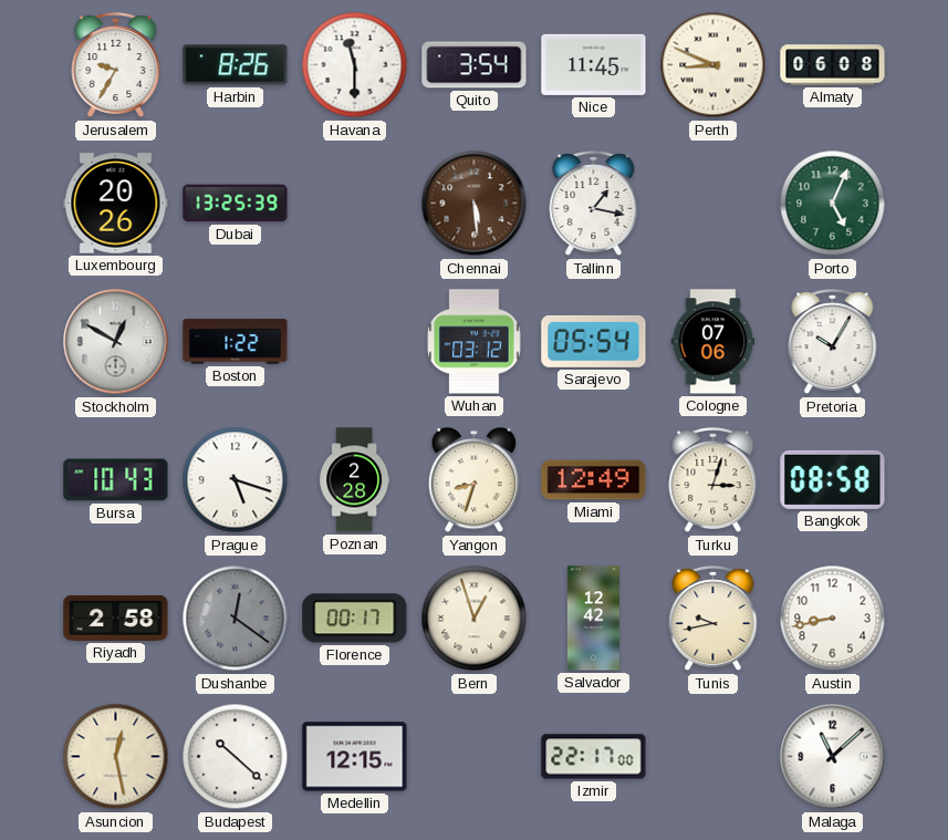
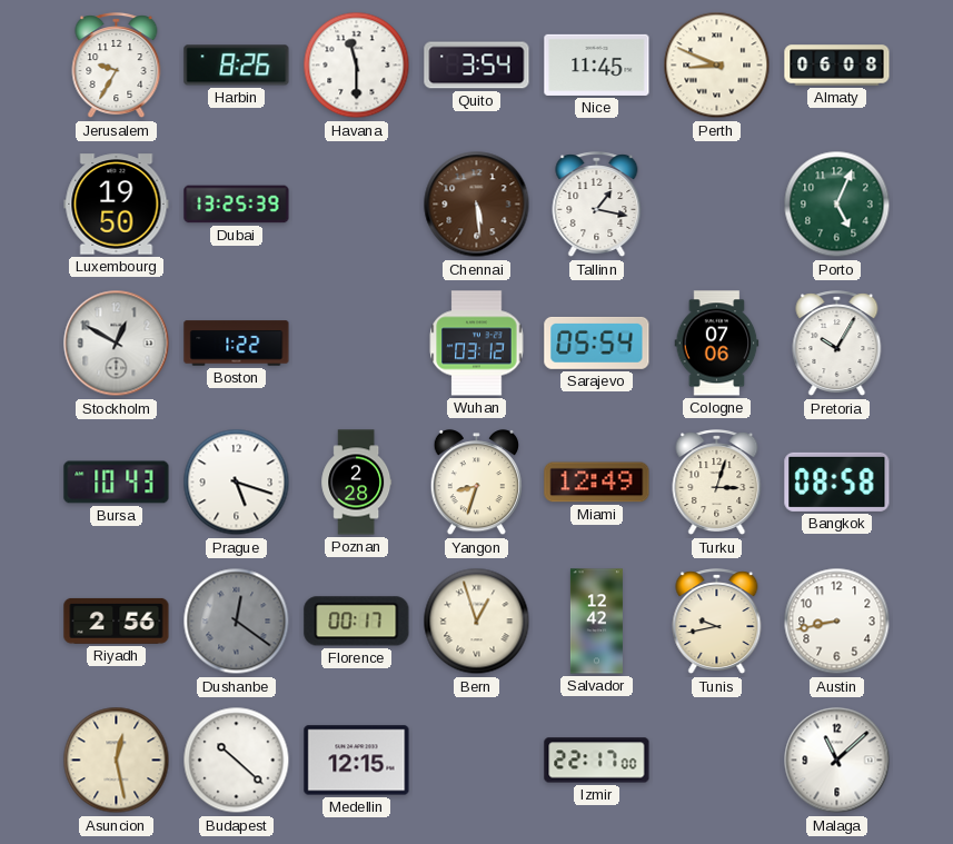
Luxembourg: 20:26 -> 19:50
Riyadh: 2:58 -> 2:56
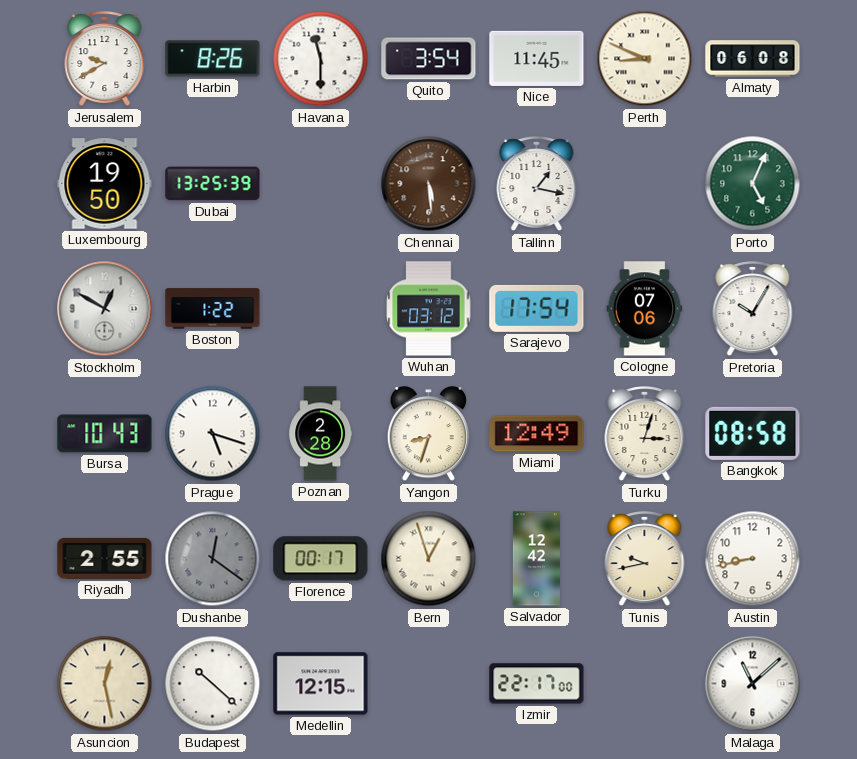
Jerusalem: 9:35 -> 9:40
Sarajevo: 05:54 -> 17:54
Riyadh: 2:56 -> 2:55
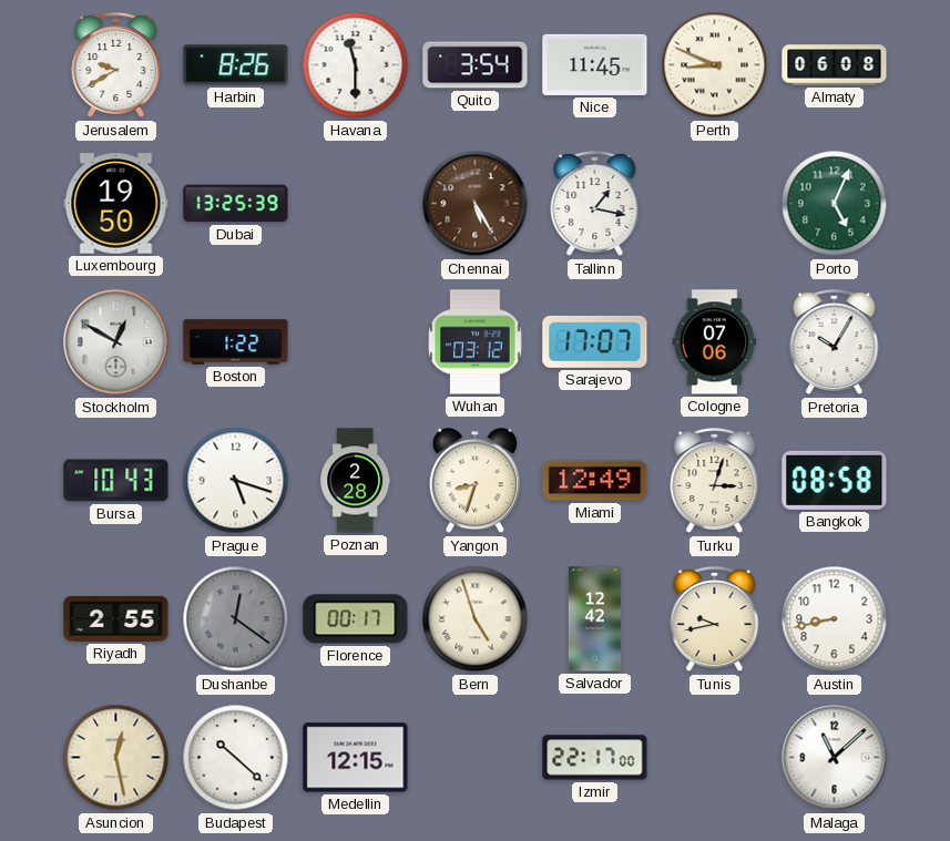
Chennai: 5:29 -> 5:25
Sarajevo: 17:54 -> 17:07
Bern: 12:57 -> 4:57
